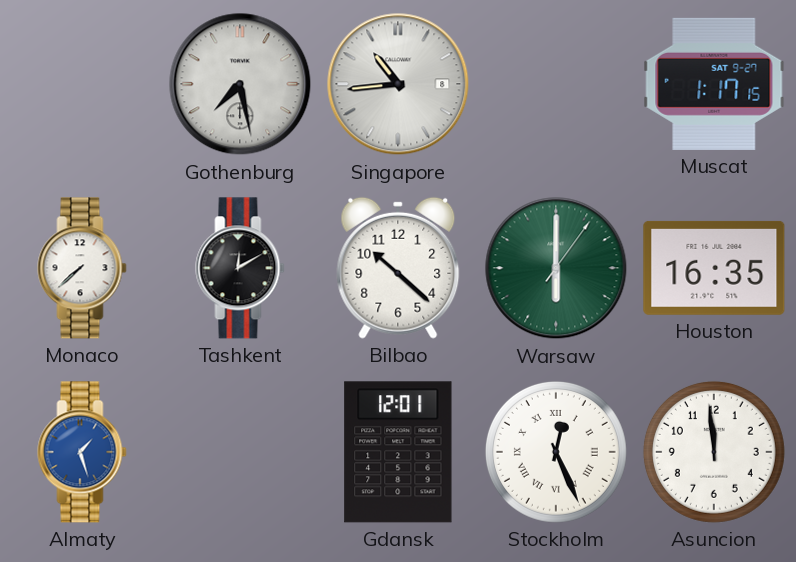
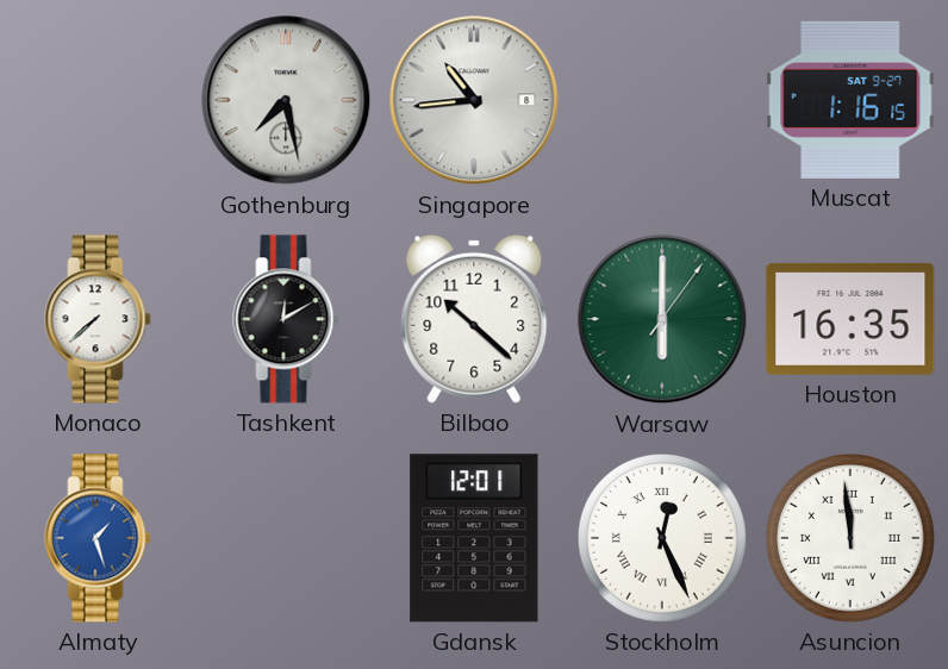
Muscat: 1:17 -> 1:16
Asuncion numerals: Arabic -> Roman
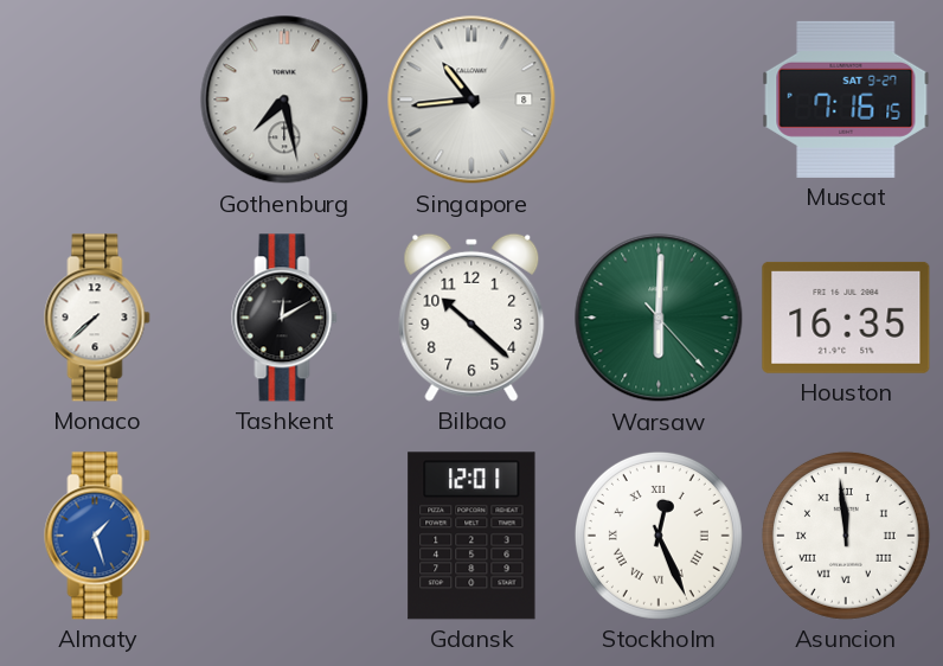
Muscat: 1:16 -> 7:16
Warsaw: 6:00:06 -> 6:00:23
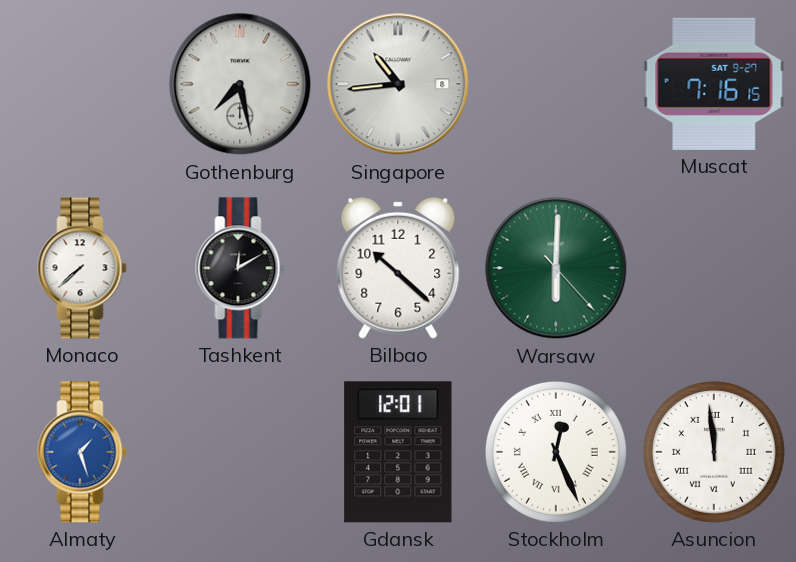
Houston: 16:35 -> none
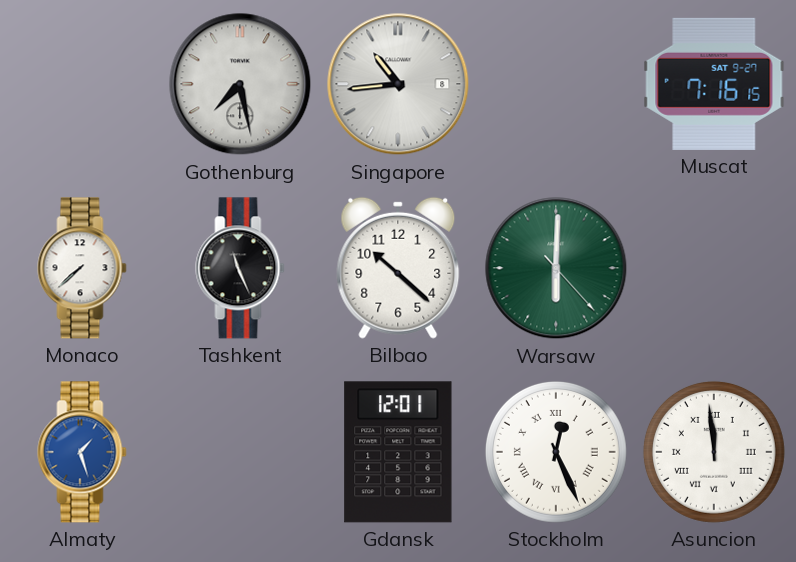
Tashkent: 12:10 -> 11:26
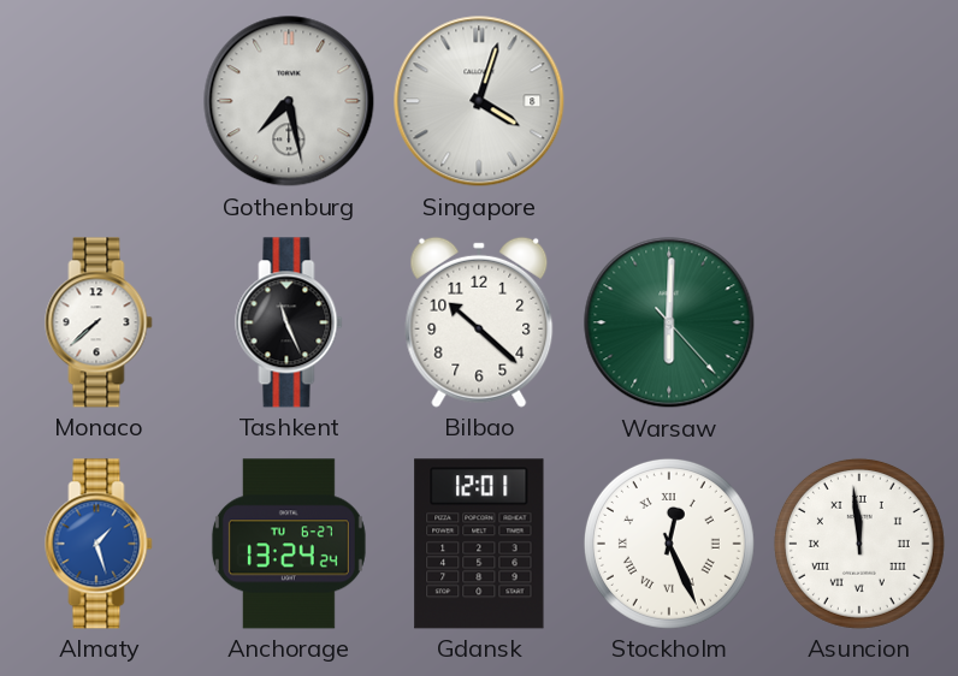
Singapore: 10:44 -> 4:03
Muscat: 7:16 -> none
Anchorage: none -> 13:24
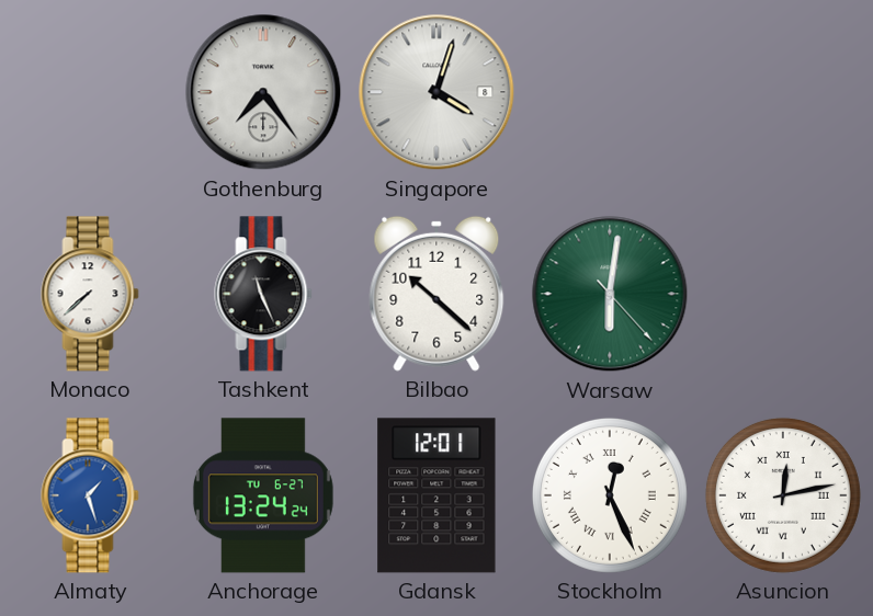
Gothenburg: 7:28 -> 7:24
Warsaw: 6:00 -> 6:01
Asuncion: 11:59 -> 12:13
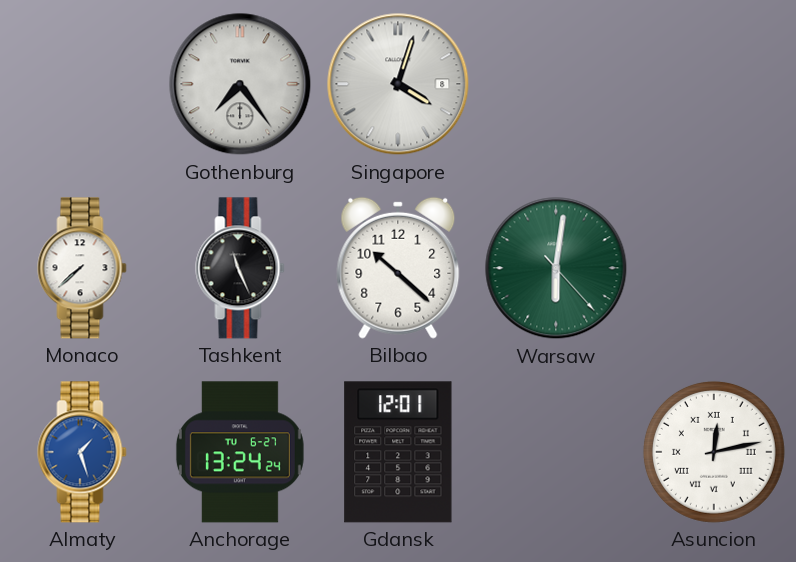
Stockholm: 12:26 -> none
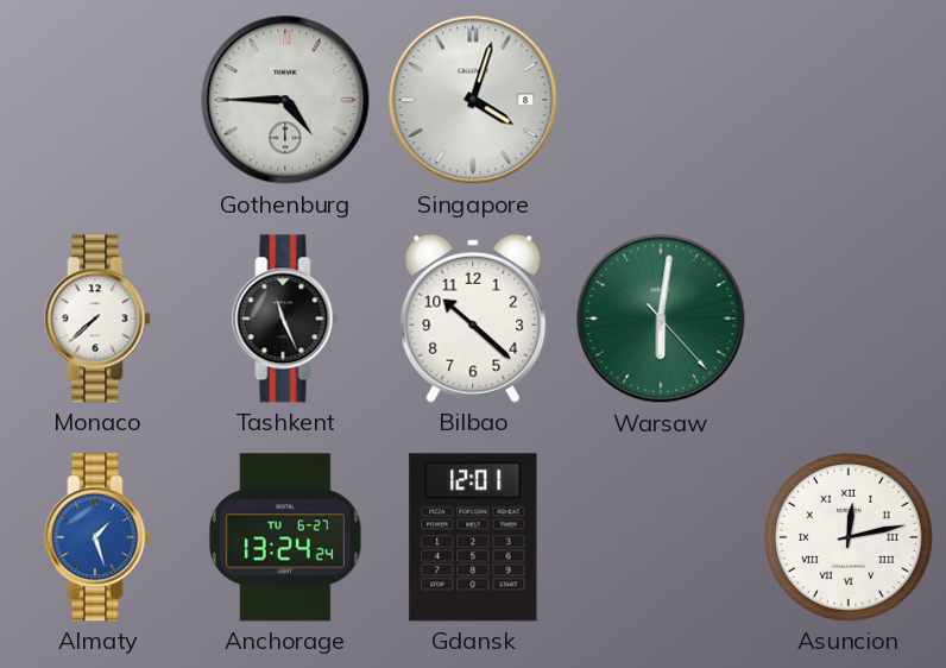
Gothenburg: 7:24 -> 4:45
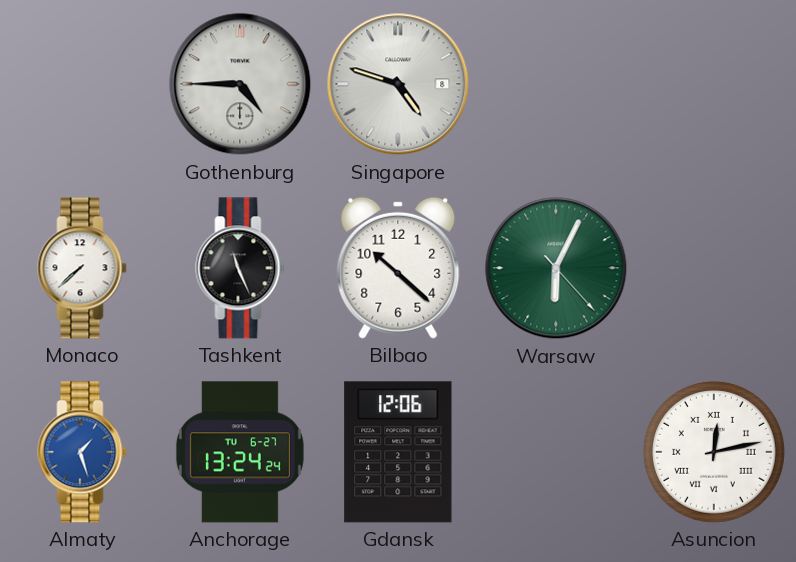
Singapore: 4:03 -> 4:48
Warsaw: 6:01 -> 6:04
Gdansk: 12:01 -> 12:06
